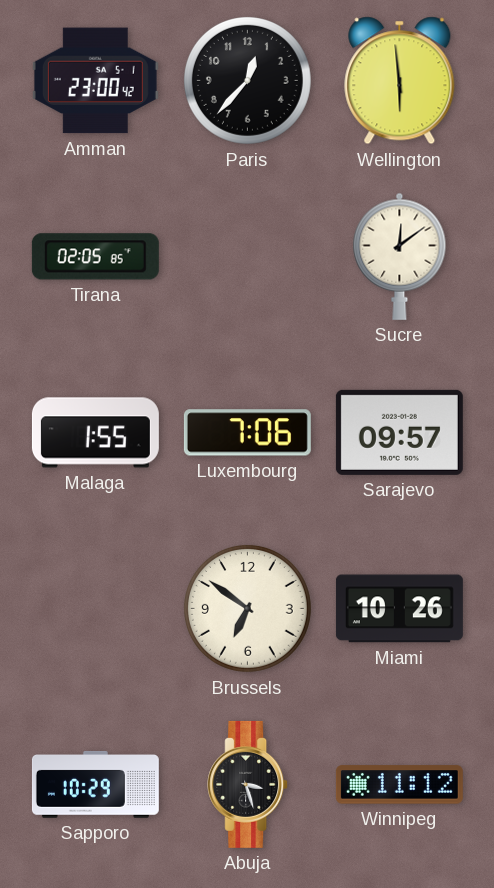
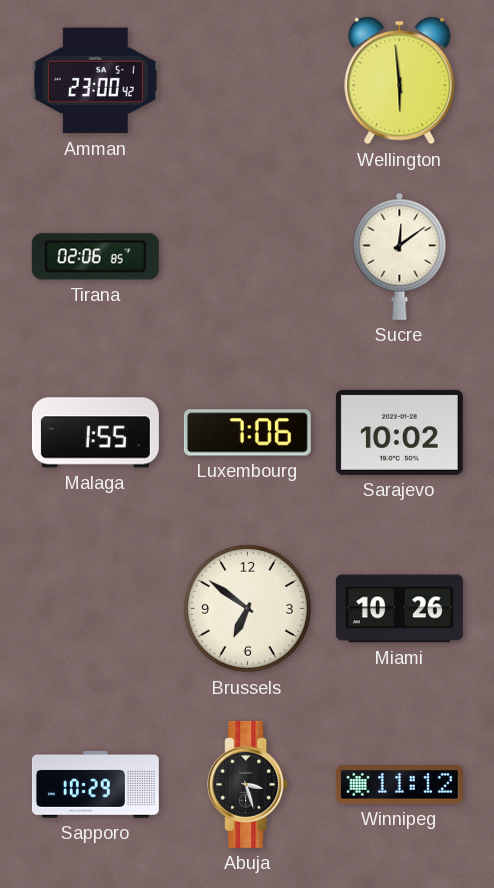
Paris: 12:37 -> none
Tirana: 02:05 -> 02:06
Sarajevo: 09:57 -> 10:02
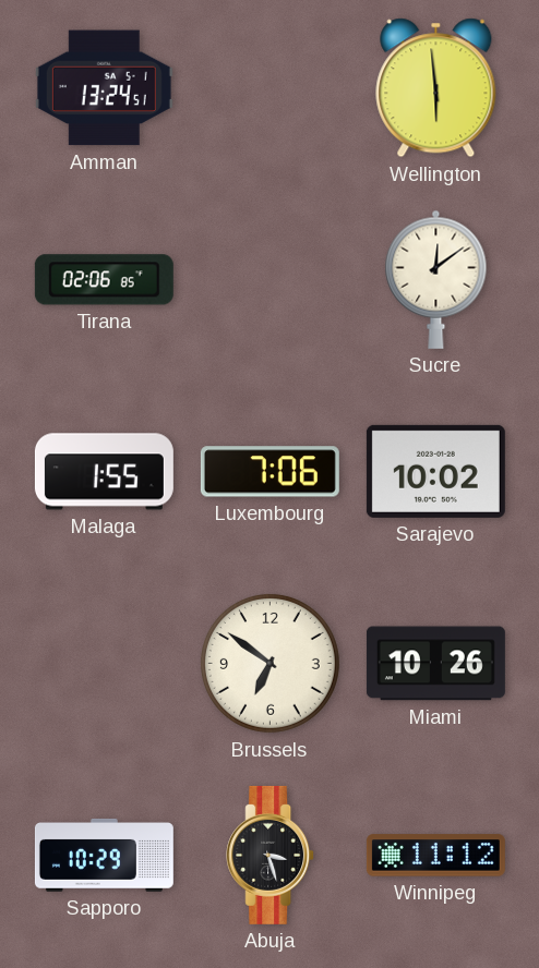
Amman: 23:00 -> 13:24
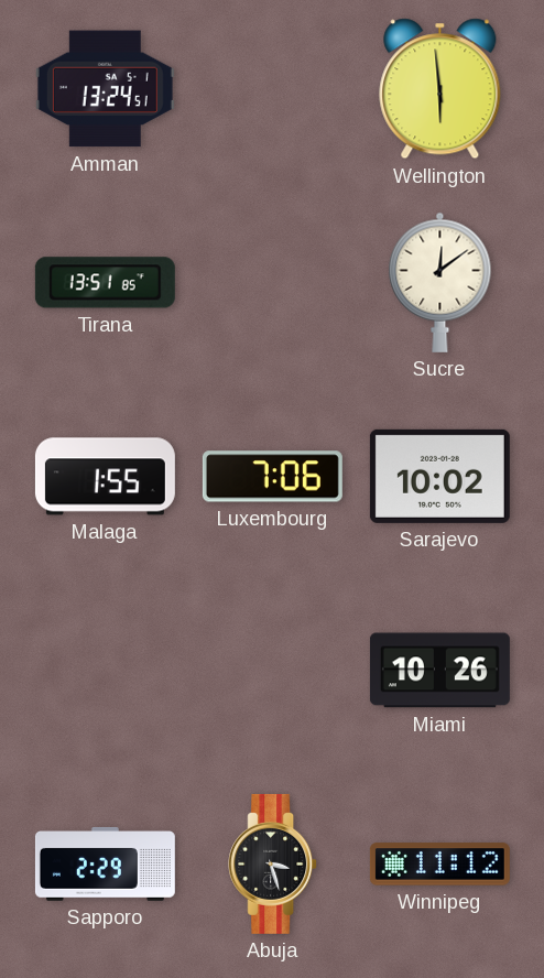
Tirana: 02:06 -> 13:51
Brussels: 6:51 -> none
Sapporo: 10:29 -> 2:29
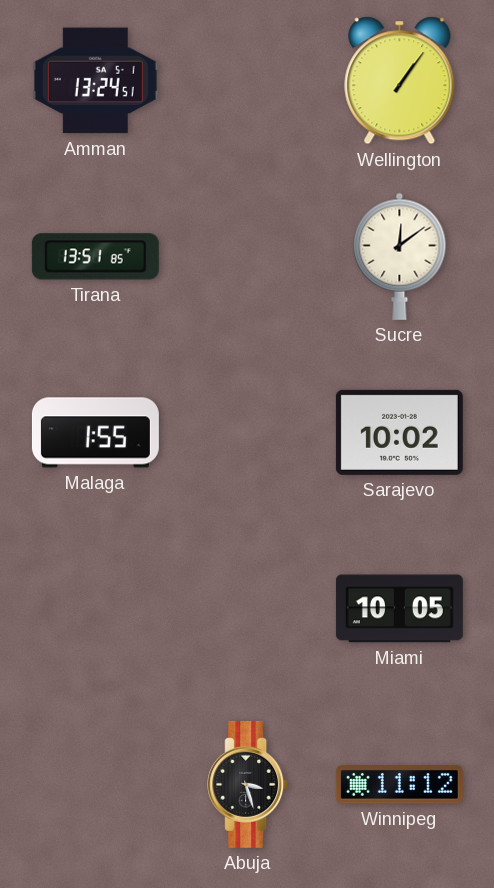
Wellington: 5:59 -> 1:06
Luxembourg: 7:06 -> none
Miami: 10:26 -> 10:05
Sapporo: 2:29 -> none
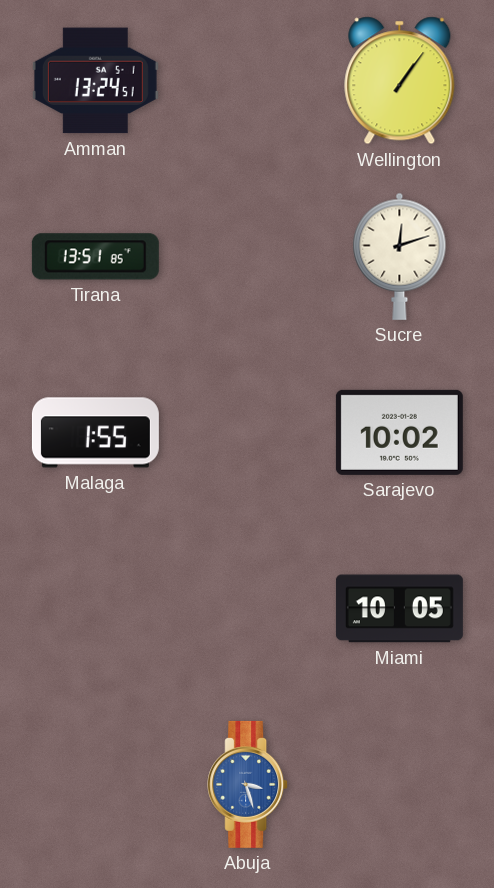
Sucre: 12:09 -> 12:12
Abuja dial: black -> blue
Winnipeg: 11:12 -> none
